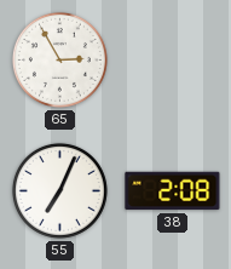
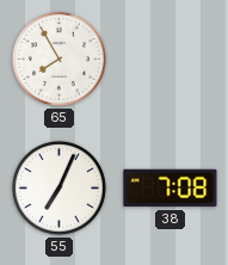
65: 2:55 -> 7:55
38: 2:08 -> 7:08
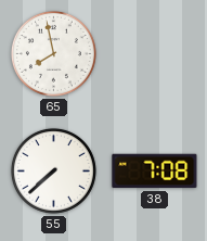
65: 7:55 -> 7:58
55: 7:04 -> 7:38
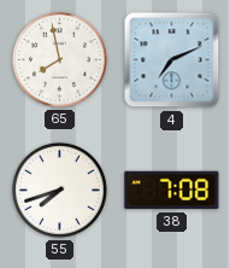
4: none -> 7:11
55: 7:38 -> 7:42
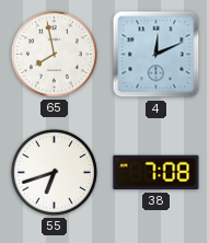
4: 7:11 -> 12:11
55: 7:42 -> 6:42
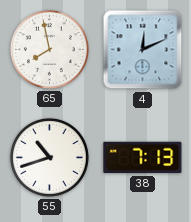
55: 6:42 -> 10:42
38: 7:08 -> 7:13
